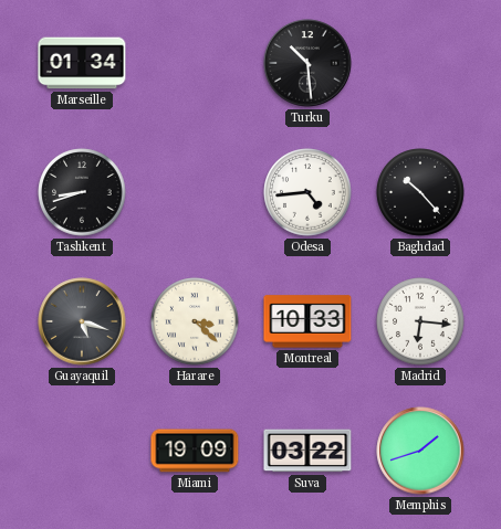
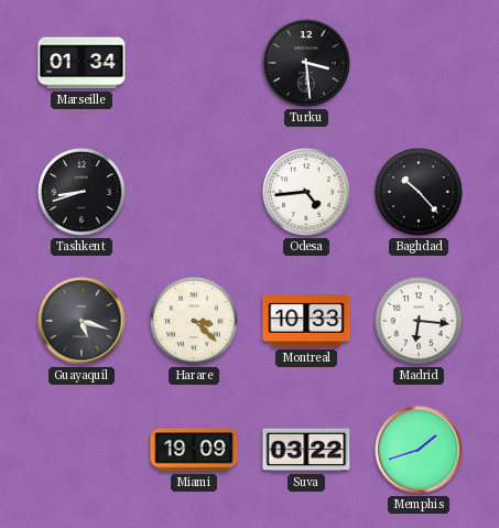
Turku: 10:29 -> 3:29
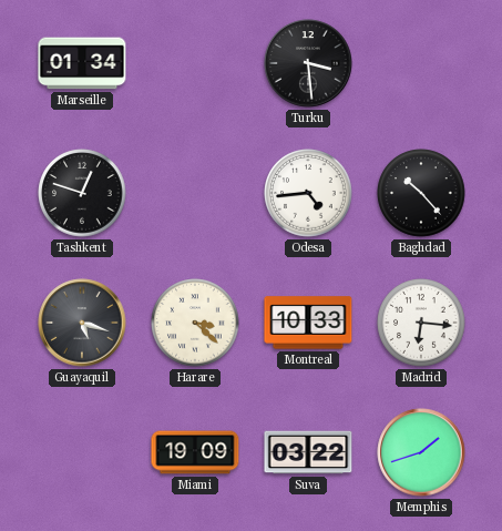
Tashkent: 8:42 -> 12:48
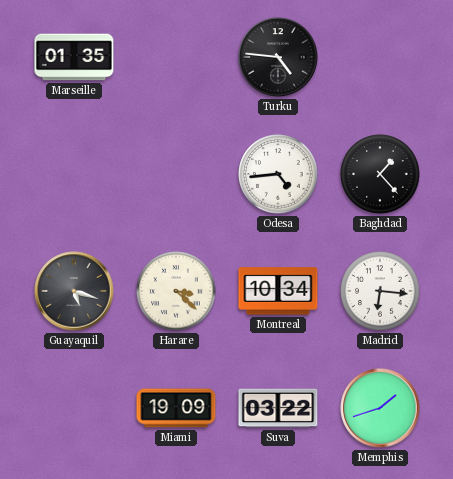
Marseille: 01:34 -> 01:35
Turku: 3:29 -> 4:46
Tashkent: 12:48 -> none
Baghdad: 10:23 -> 1:23
Montreal: 10:33 -> 10:34
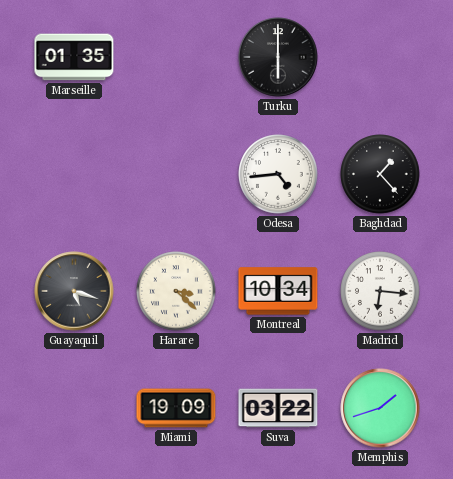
Turku: 4:46 -> 6:00
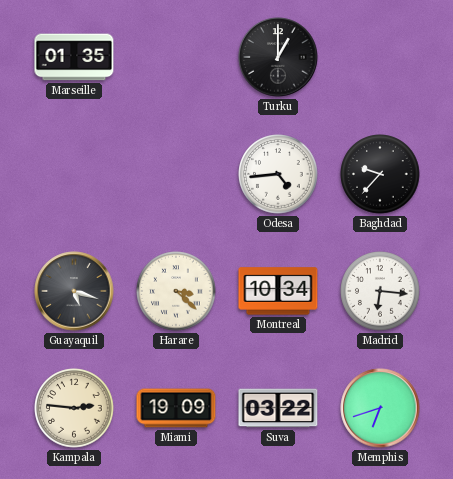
Turku: 6:00 -> 1:00
Baghdad: 1:23 -> 9:37
Kampala: none -> 2:46
Memphis: 1:42 -> 6:42
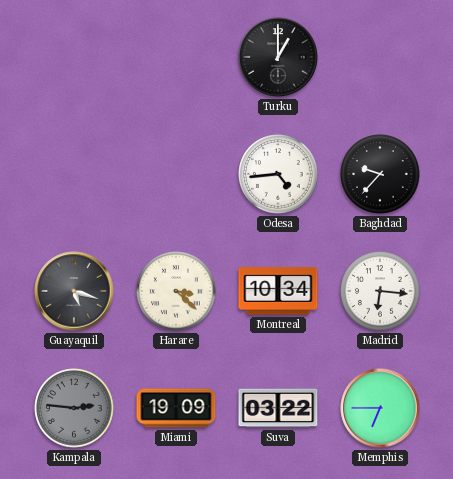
Marseille: 01:35 -> none
Kampala dial: cream -> grey
Memphis: 6:42 -> 6:45
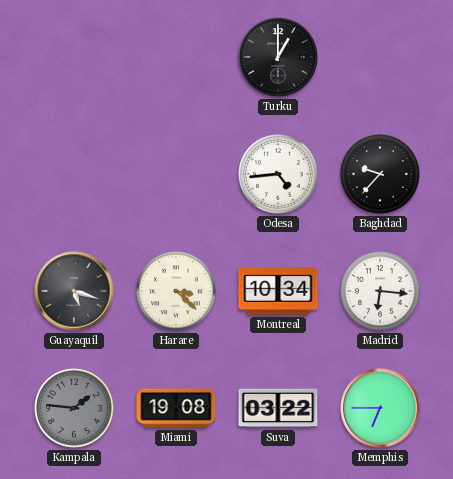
Kampala: 2:46 -> 1:46
Miami: 19:09 -> 19:08
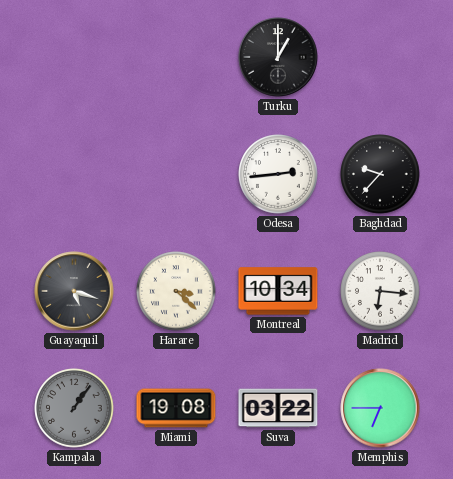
Odesa: 4:44 -> 2:44
Kampala: 1:46 -> 1:06
